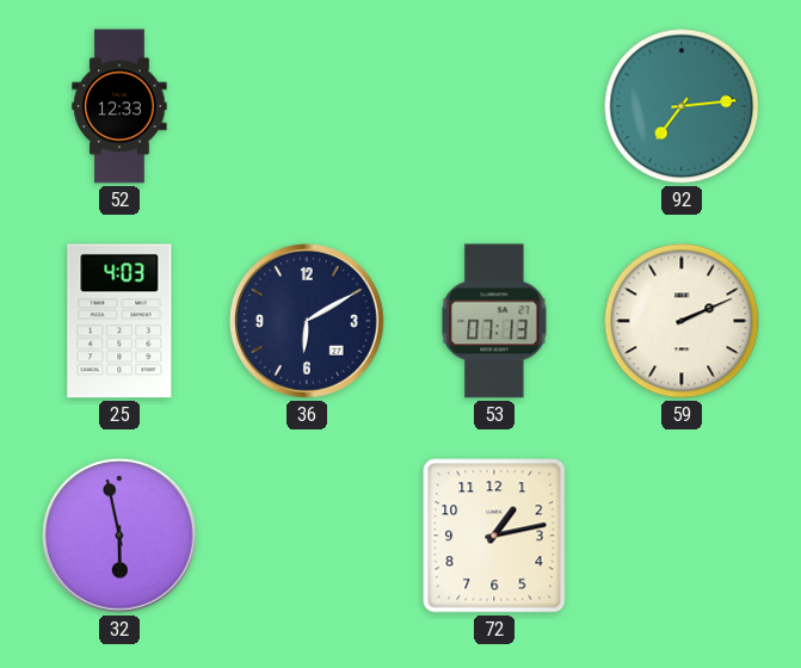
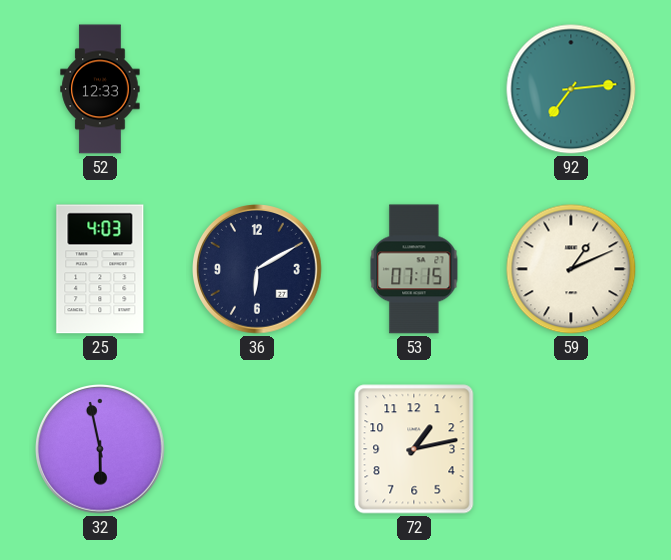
53: 07:13 -> 07:15
59: 2:11 -> 1:11
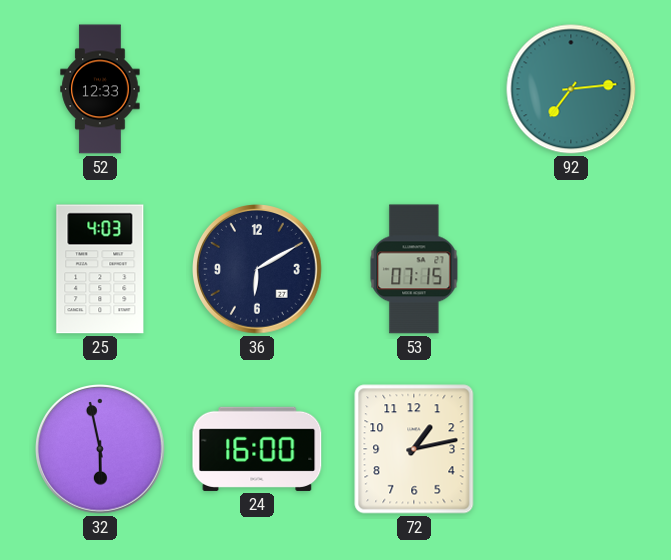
59: 1:11 -> none
24: none -> 16:00
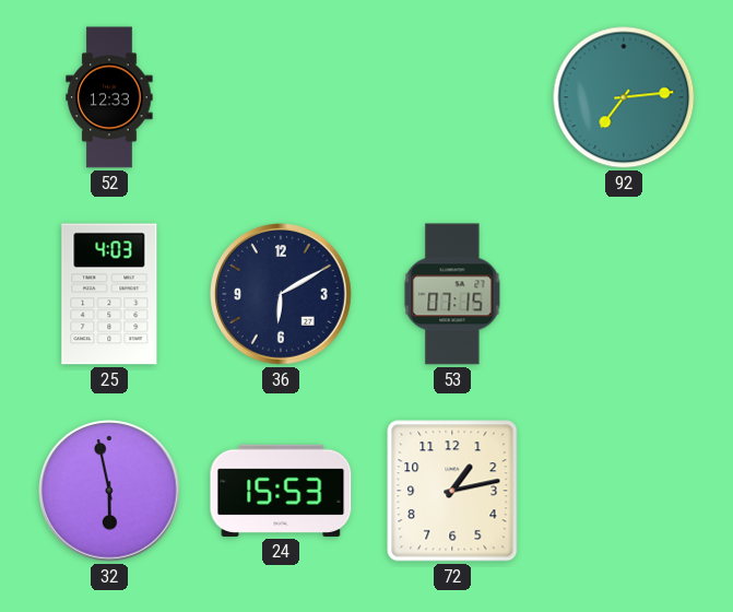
24: 16:00 -> 15:53
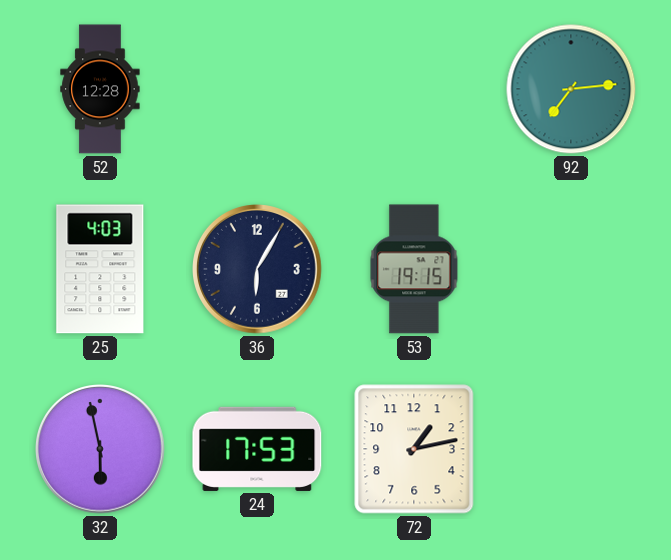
52: 12:33 -> 12:28
36: 6:10 -> 6:05
53: 07:15 -> 19:15
24: 15:53 -> 17:53
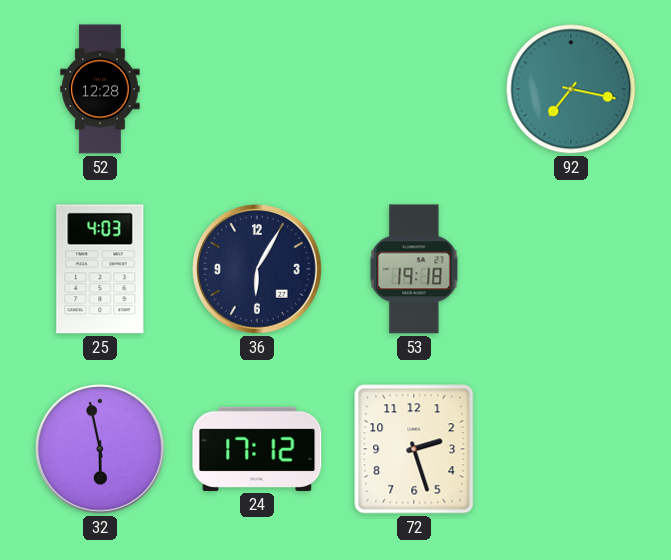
92: 7:14 -> 7:17
53: 19:15 -> 19:18
24: 17:53 -> 17:12
72: 1:13 -> 2:27
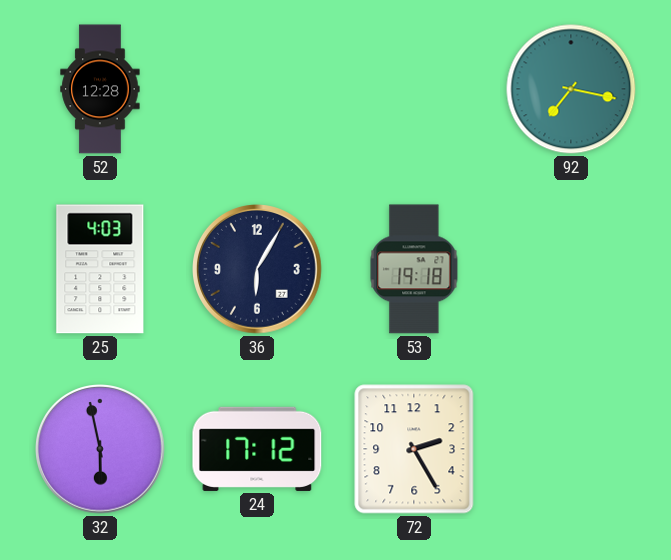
72: 2:27 -> 2:25
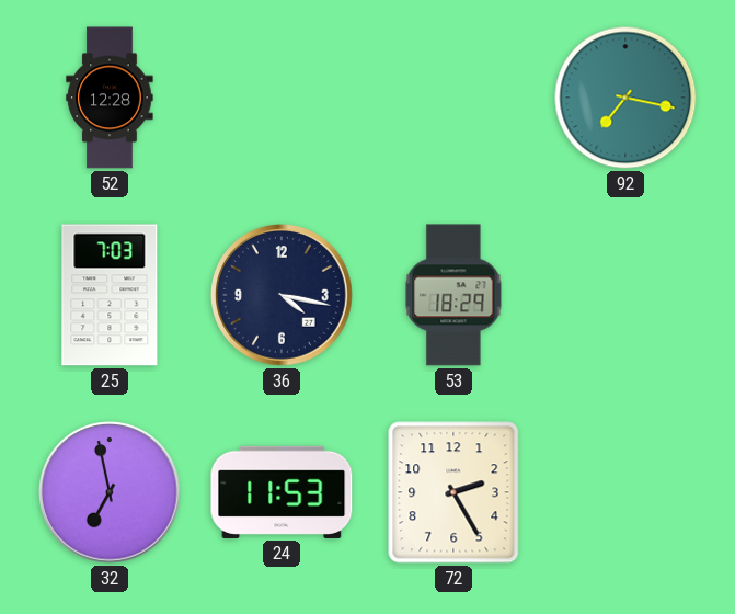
25: 4:03 -> 7:03
36: 6:05 -> 4:17
53: 19:18 -> 18:29
32: 5:58 -> 6:58
24: 17:12 -> 11:53
